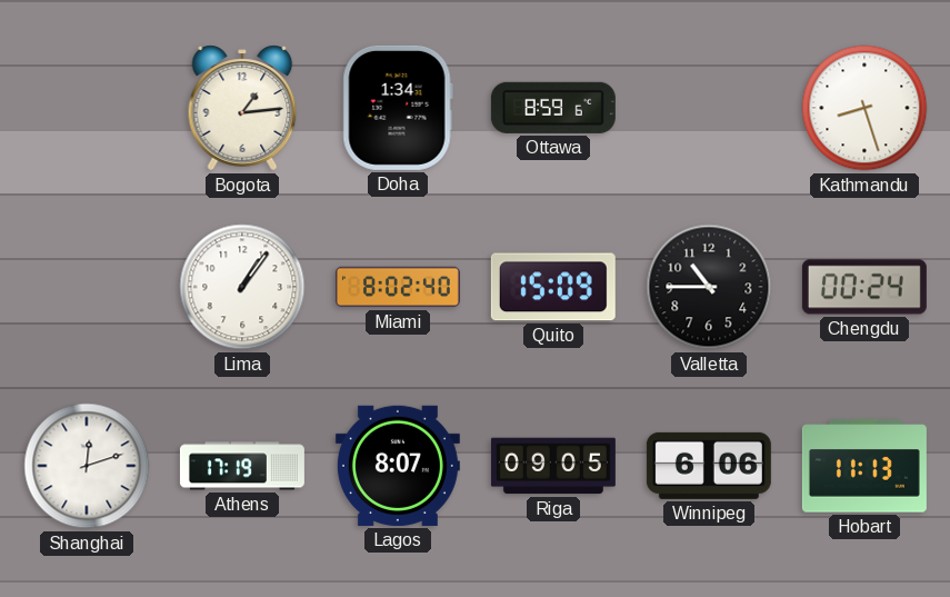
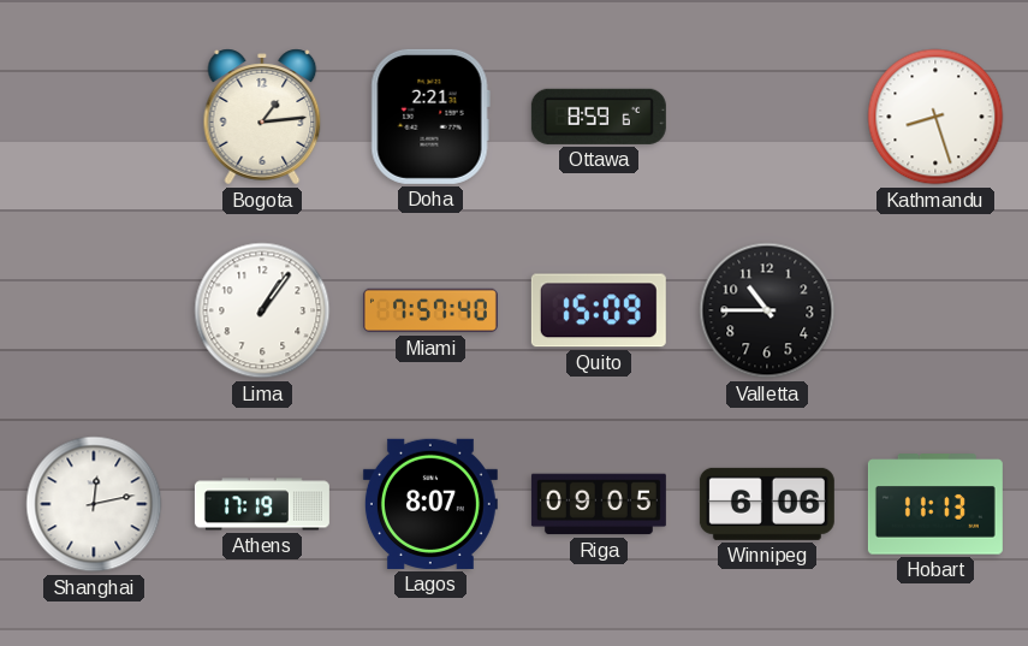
Doha: 1:34 -> 2:21
Miami: 8:02 -> 7:57
Chengdu: 00:24 -> none
Shanghai: 12:12 -> 12:13
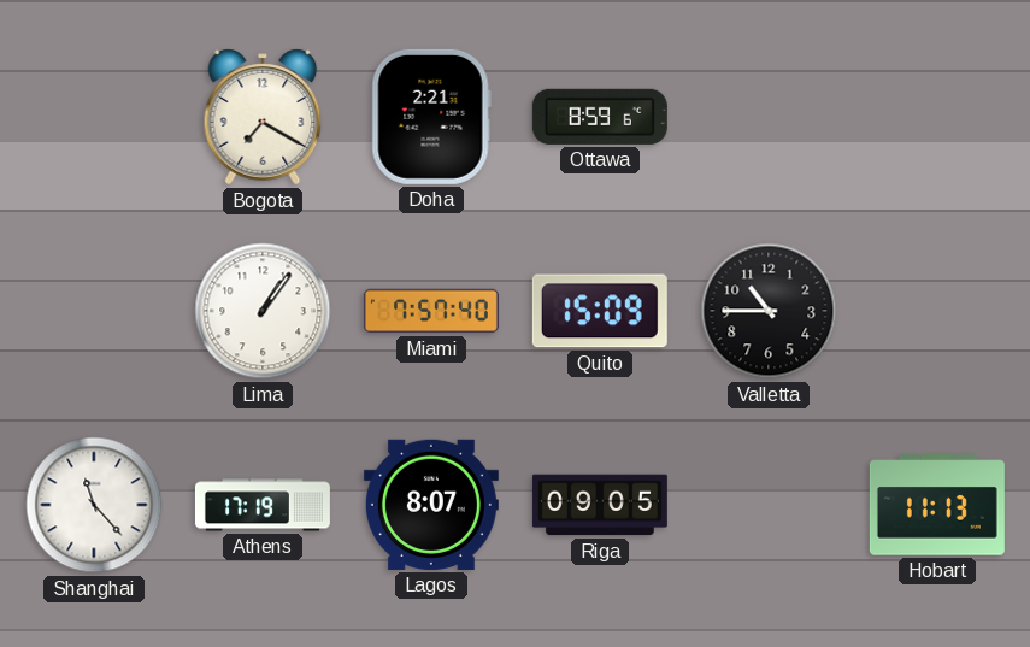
Bogota: 1:14 -> 7:20
Kathmandu: 8:27 -> none
Shanghai: 12:13 -> 11:23
Winnipeg: 6:06 -> none
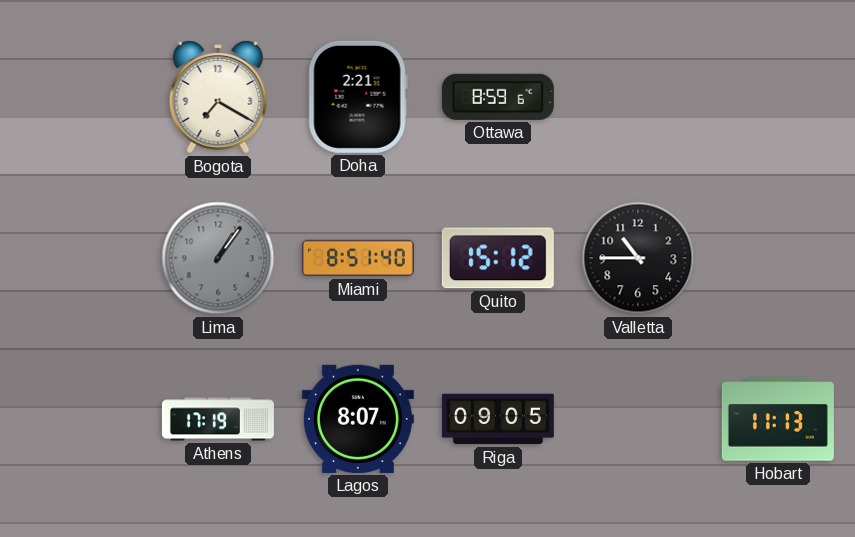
Lima dial: white -> grey
Miami: 7:57 -> 8:51
Quito: 15:09 -> 15:12
Shanghai: 11:23 -> none
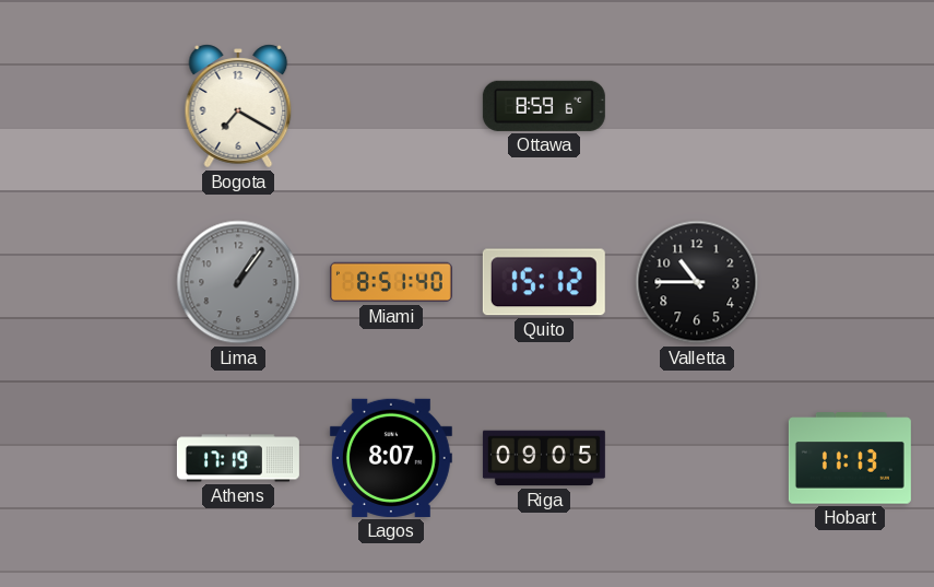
Doha: 2:21 -> none
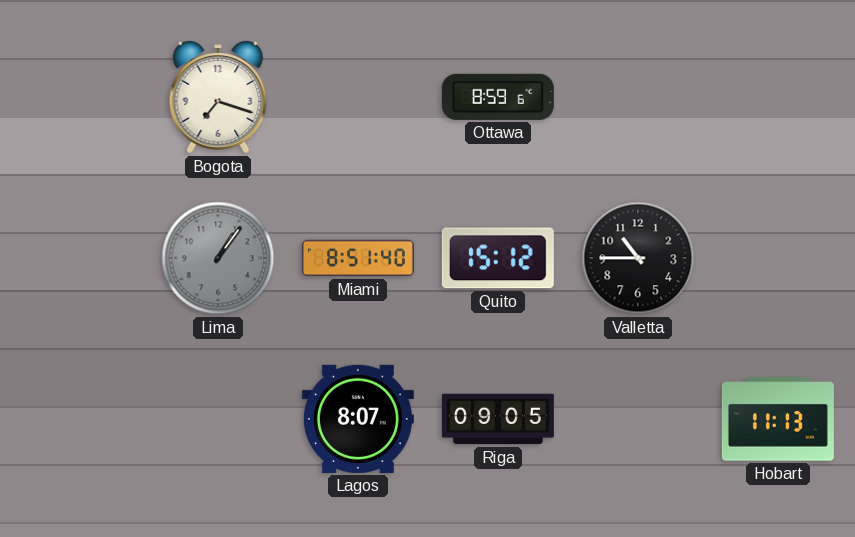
Bogota: 7:20 -> 7:18
Athens: 17:19 -> none
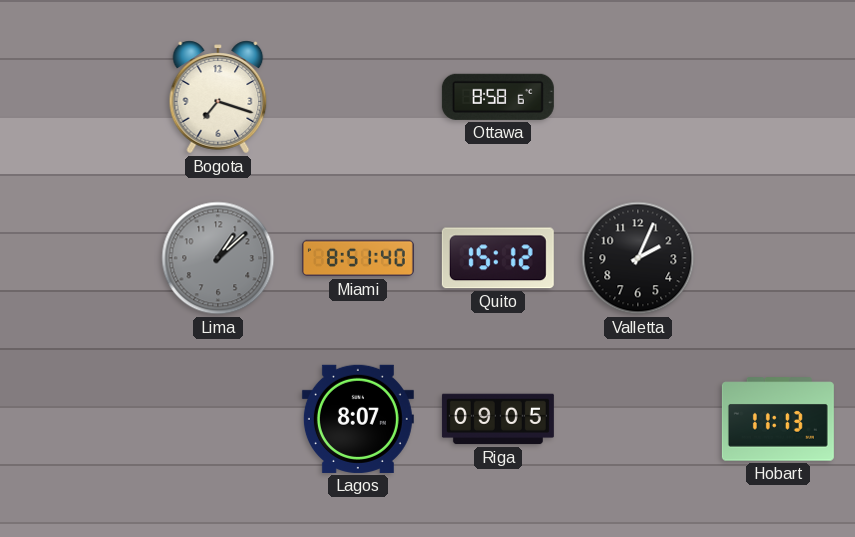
Ottawa: 8:59 -> 8:58
Lima: 1:06 -> 1:08
Valletta: 10:45 -> 2:04
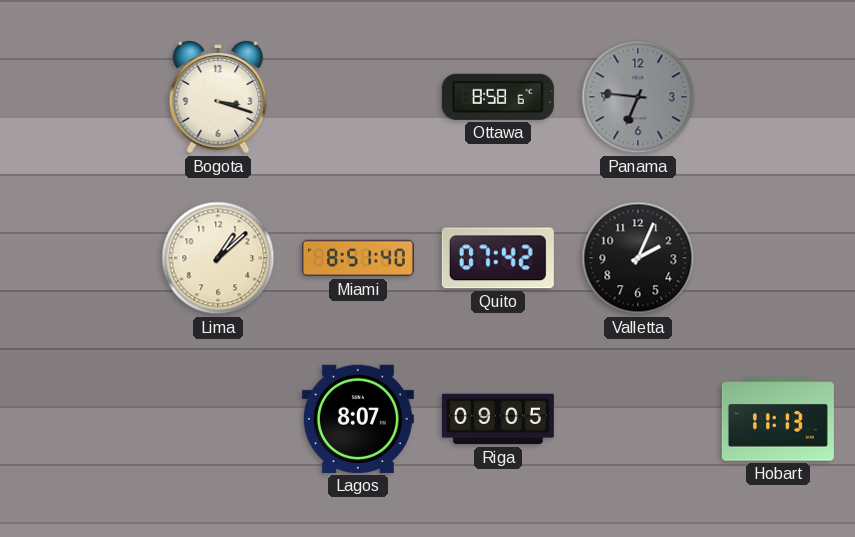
Bogota: 7:18 -> 3:18
Panama: none -> 6:46
Lima dial: grey -> cream
Quito: 15:12 -> 07:42
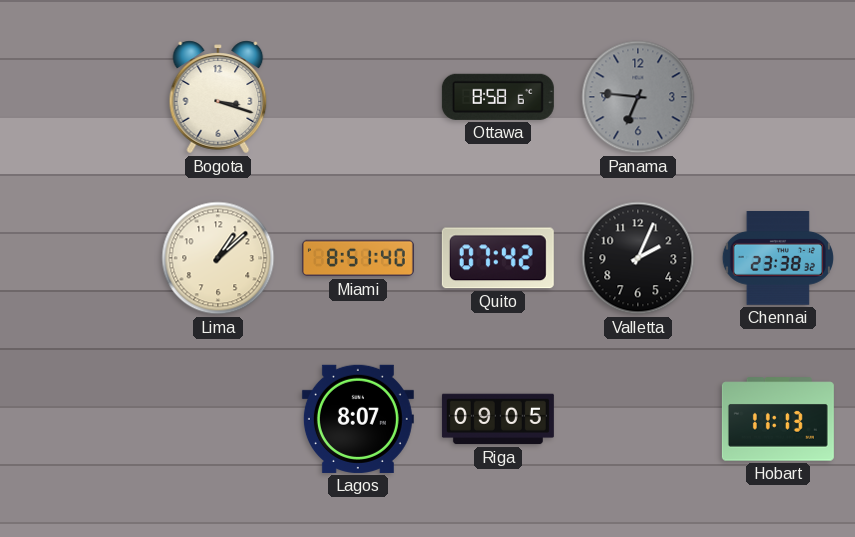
Chennai: none -> 23:38
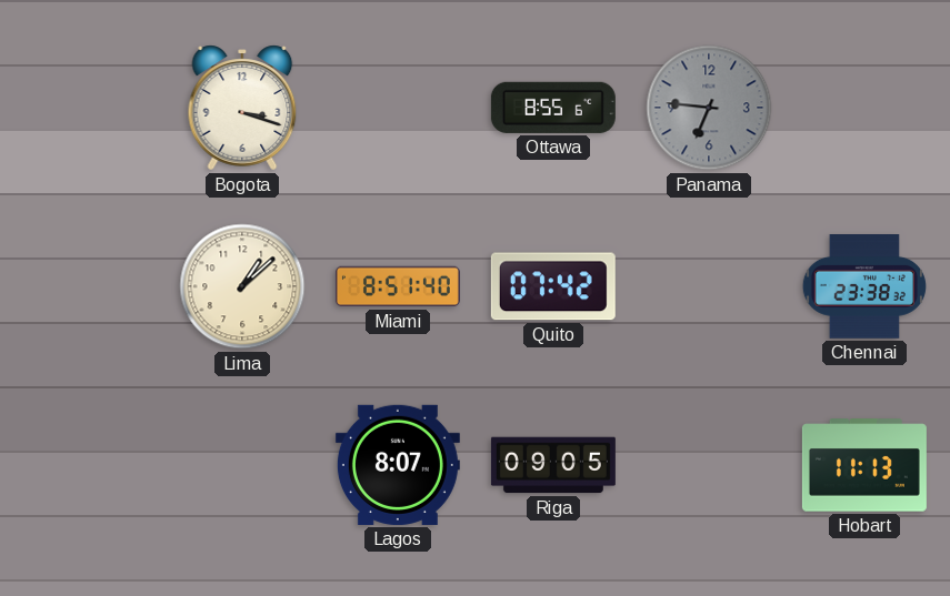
Ottawa: 8:58 -> 8:55
Valletta: 2:04 -> none
